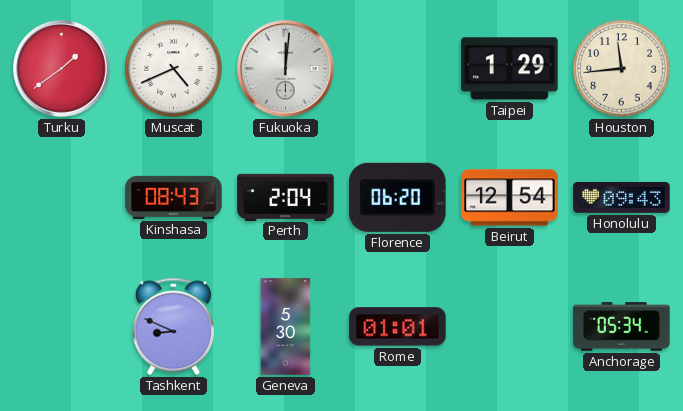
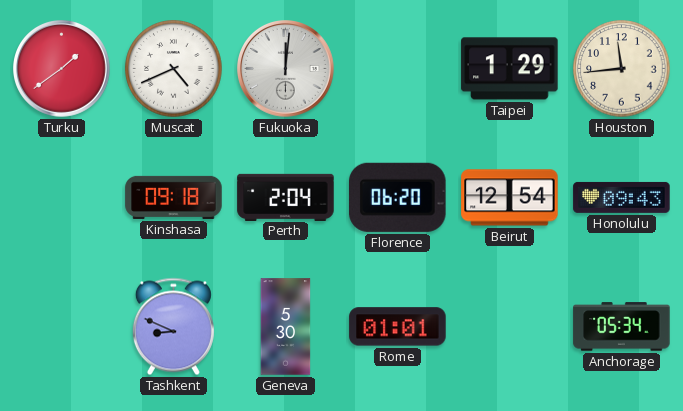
Kinshasa: 08:43 -> 09:18
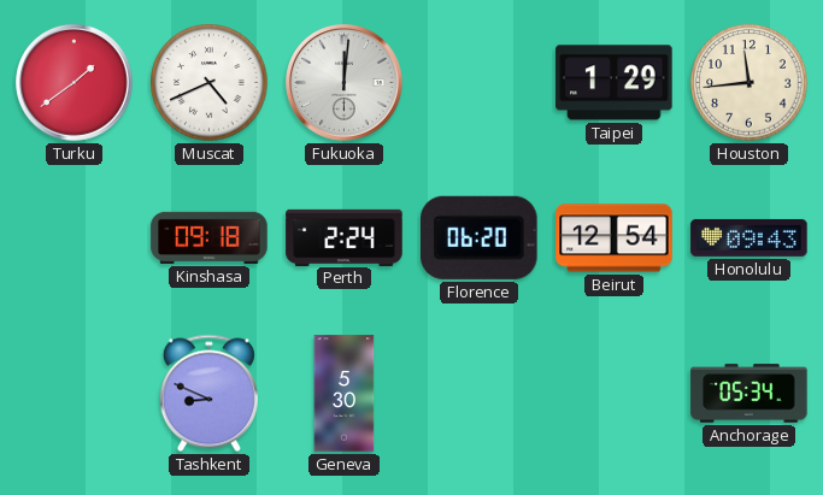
Perth: 2:04 -> 2:24
Rome: 01:01 -> none
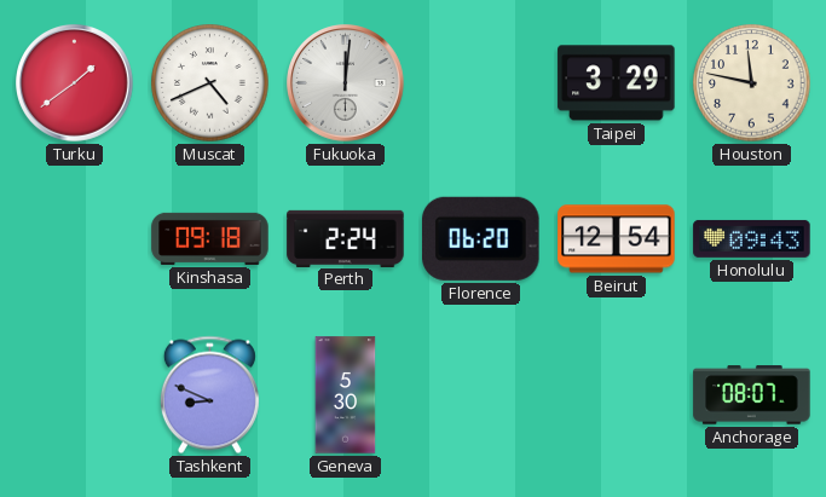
Taipei: 1:29 -> 3:29
Houston: 11:44 -> 11:47
Anchorage: 05:34 -> 08:07
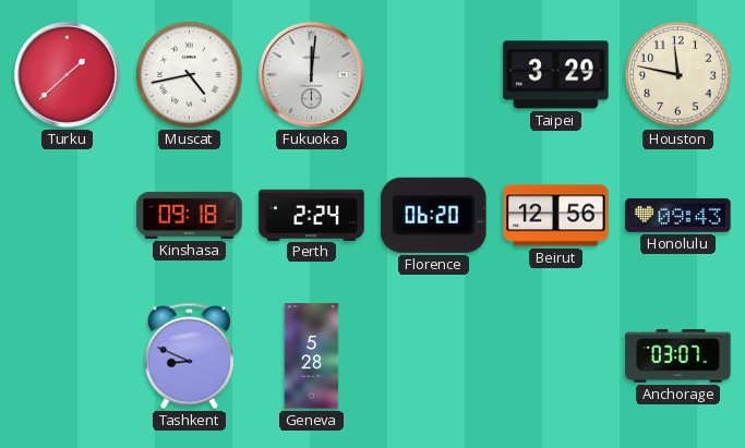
Turku: 1:39 -> 1:38
Muscat: 4:41 -> 4:43
Beirut: 12:54 -> 12:56
Geneva: 5:30 -> 5:28
Anchorage: 08:07 -> 03:07
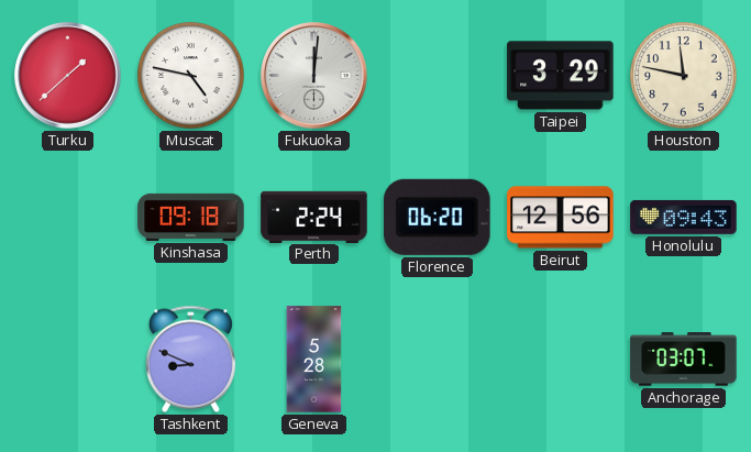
Muscat: 4:43 -> 4:47
